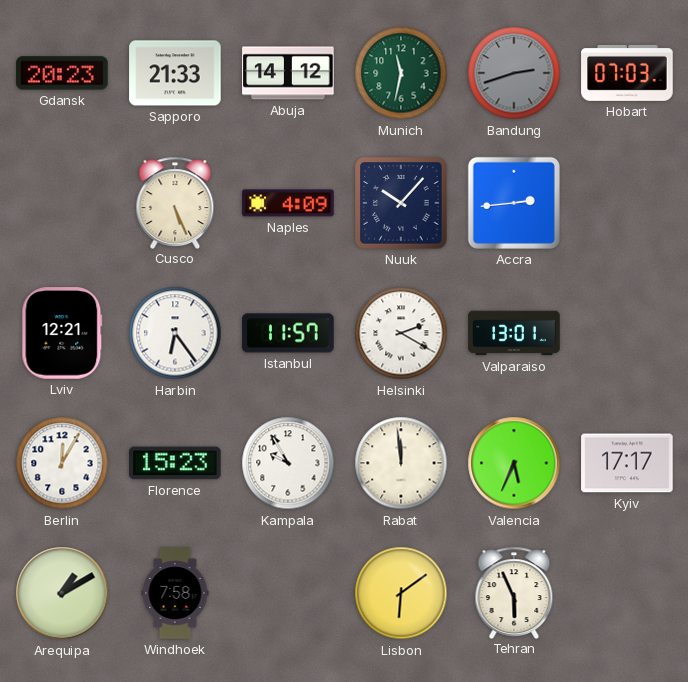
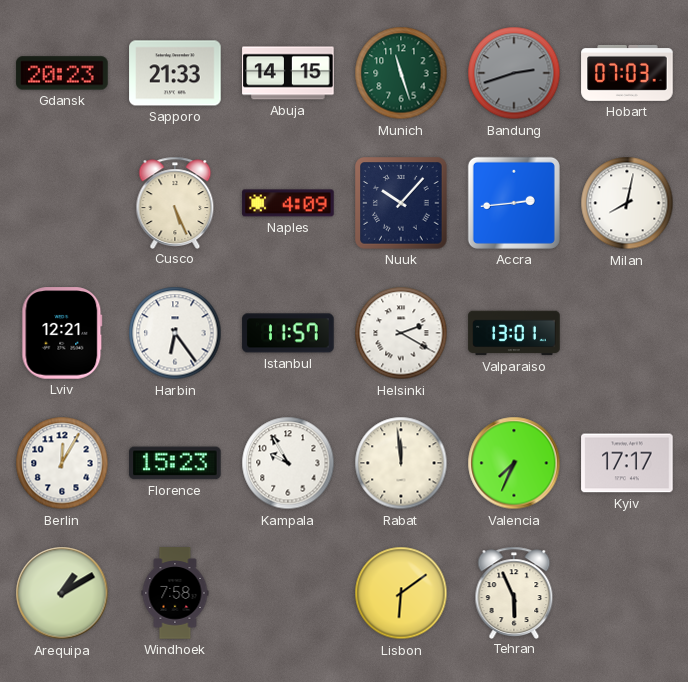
Abuja: 14:12 -> 14:15
Munich: 11:32 -> 11:27
Milan: none -> 8:02
Valencia: 5:34 -> 7:34
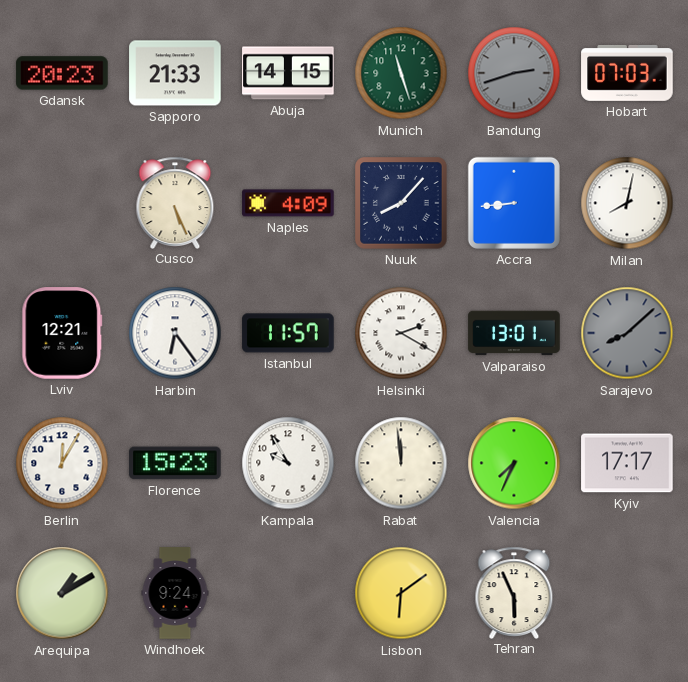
Nuuk: 10:07 -> 8:07
Accra: 2:44 -> 8:44
Sarajevo: none -> 8:08
Windhoek: 7:58 -> 9:24
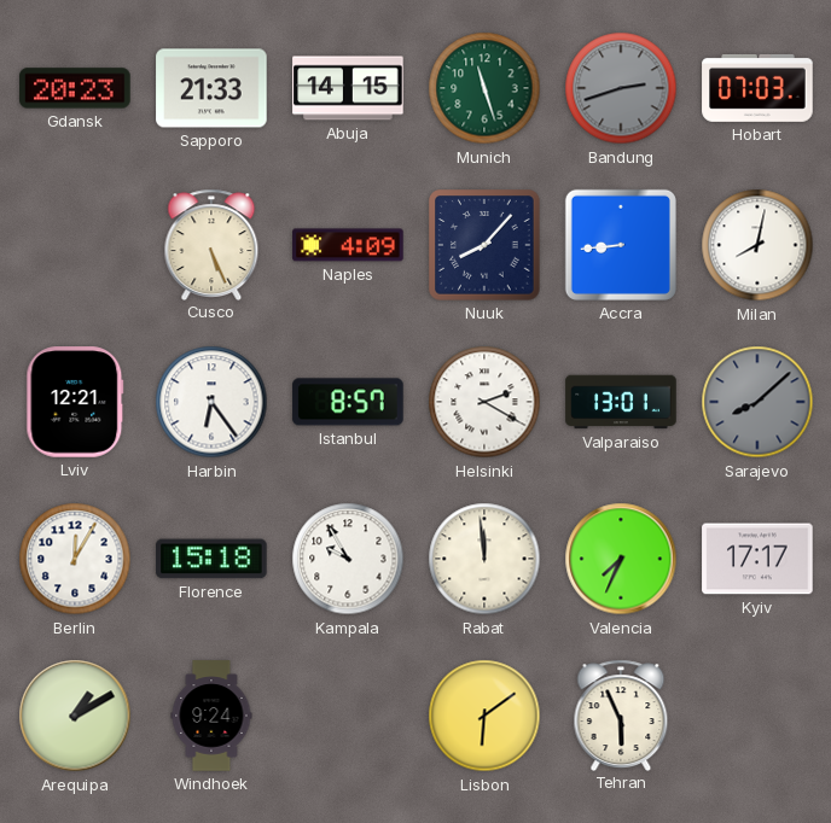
Istanbul: 11:57 -> 8:57
Florence: 15:23 -> 15:18
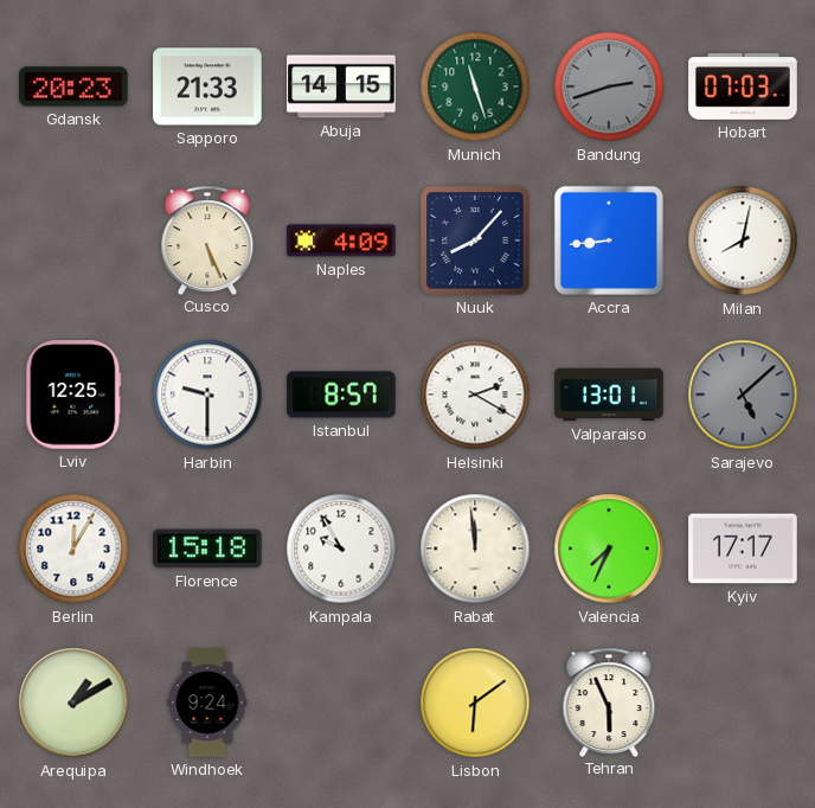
Lviv: 12:21 -> 12:25
Harbin: 6:24 -> 9:30
Sarajevo: 8:08 -> 5:08
